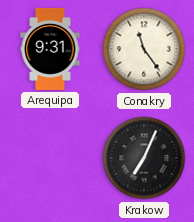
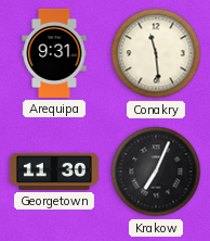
Conakry: 11:24 -> 11:29
Georgetown: none -> 11:30
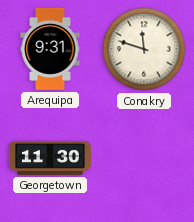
Conakry: 11:29 -> 11:48
Krakow: 7:04 -> none
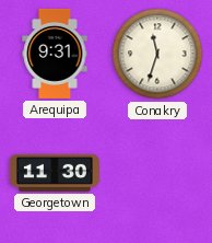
Conakry: 11:48 -> 11:33
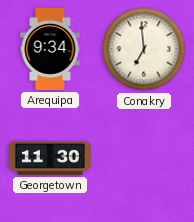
Arequipa: 9:31 -> 9:34
Conakry: 11:33 -> 6:59
